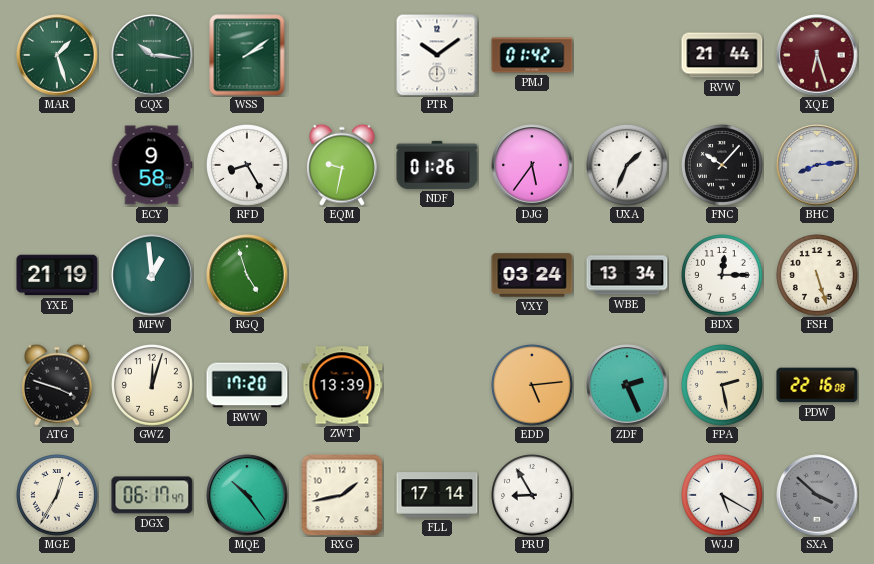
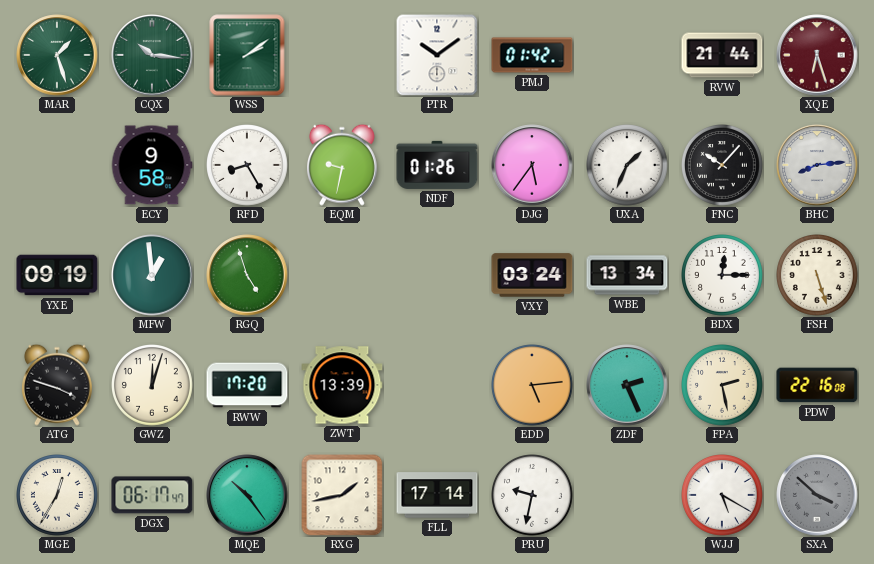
YXE: 21:19 -> 09:19
PRU: 8:55 -> 9:32
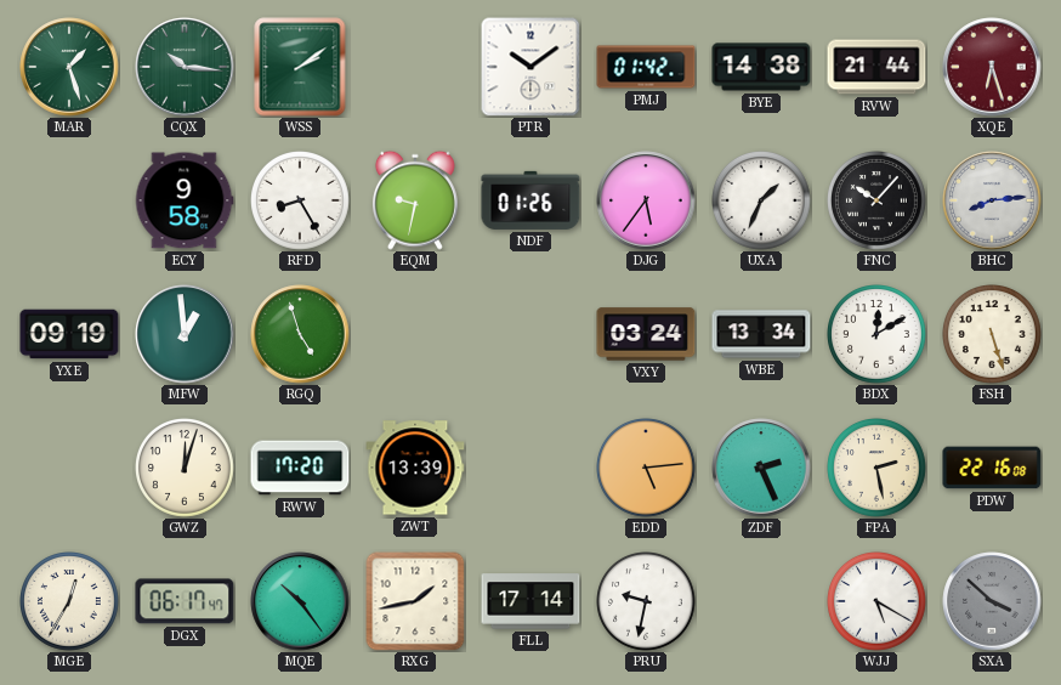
BYE: none -> 14:38
BDX: 12:15 -> 12:10
ATG: 3:48 -> none
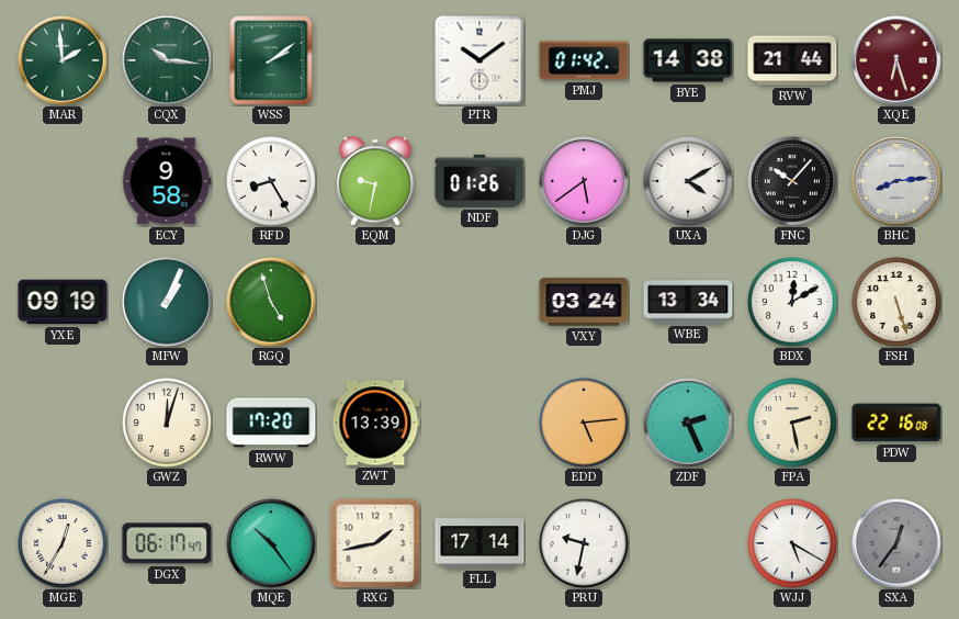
MAR: 1:27 -> 1:59
DJG: 5:36 -> 5:39
UXA: 1:34 -> 4:10
MFW: 12:59 -> 1:04
SXA: 3:52 -> 12:36
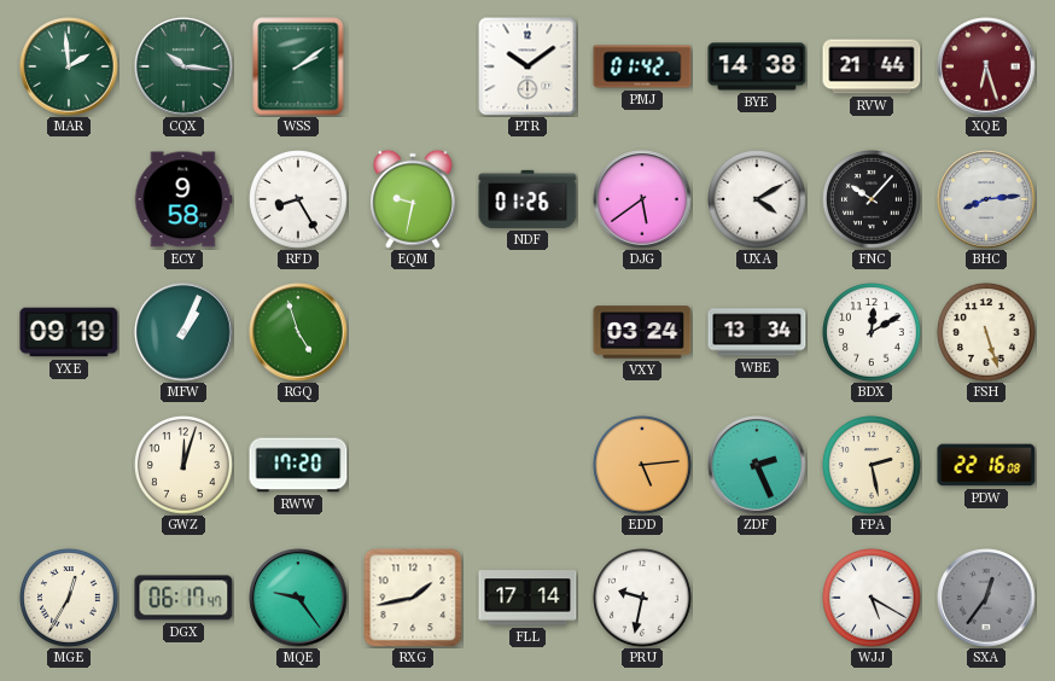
ZWT: 13:39 -> none
MQE: 10:24 -> 9:24
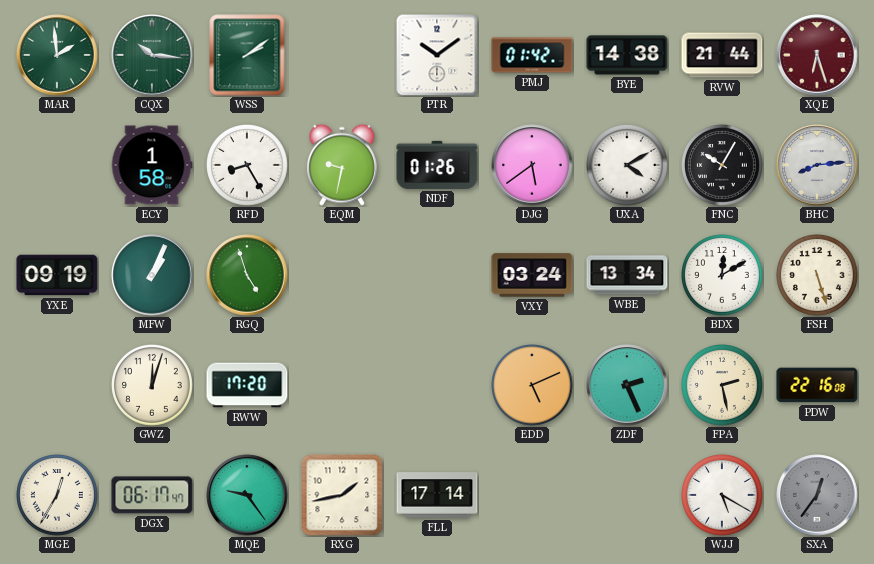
ECY: 9:58 -> 1:58
FNC: 10:07 -> 10:05
EDD: 5:14 -> 5:11
PRU: 9:32 -> none
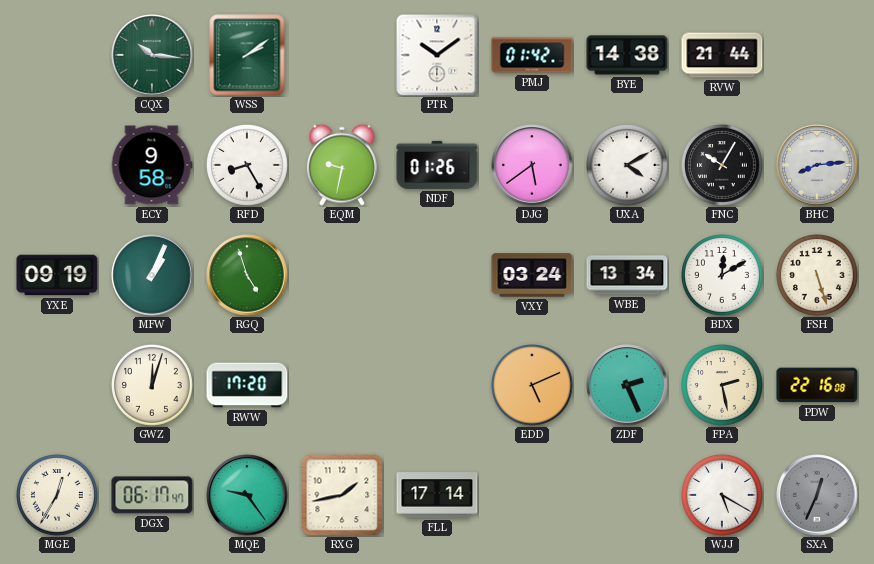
MAR: 1:59 -> none
XQE: 6:27 -> none
ECY: 1:58 -> 9:58
SXA: 12:36 -> 12:34
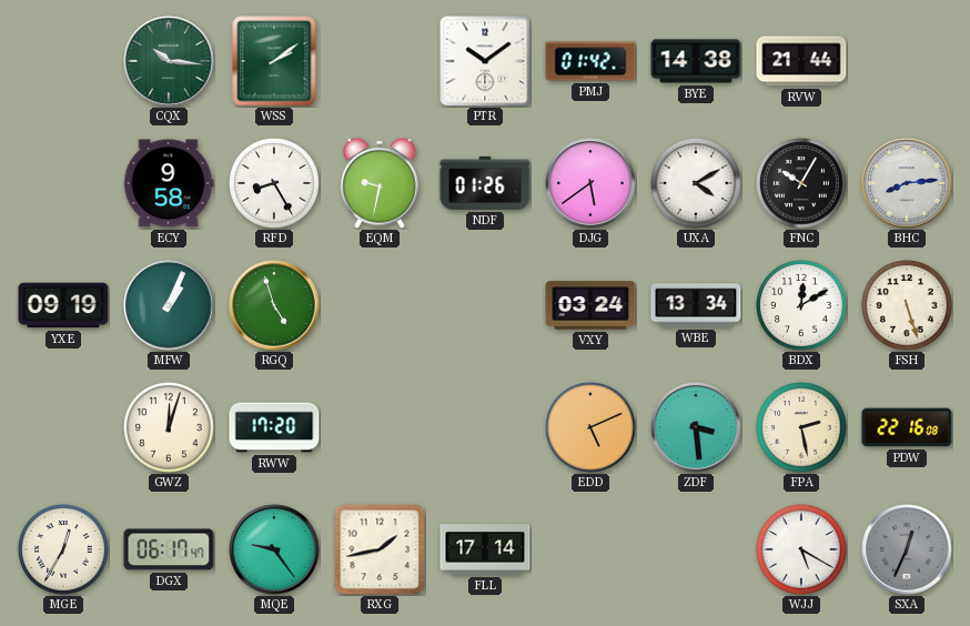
ZDF: 2:26 -> 3:29
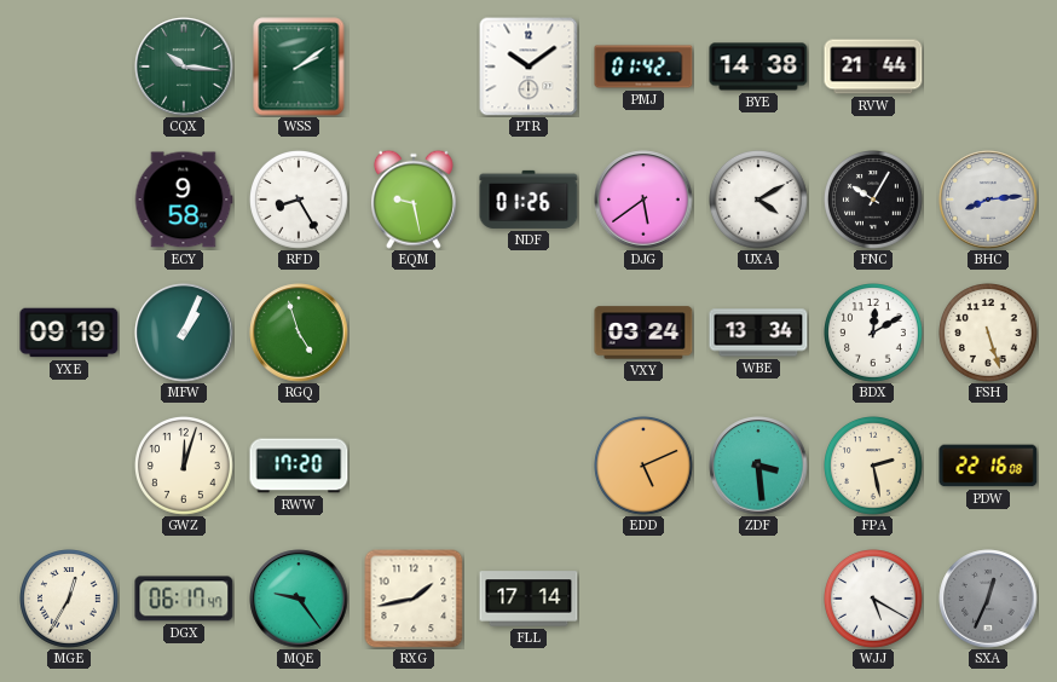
EQM: 9:32 -> 9:28
